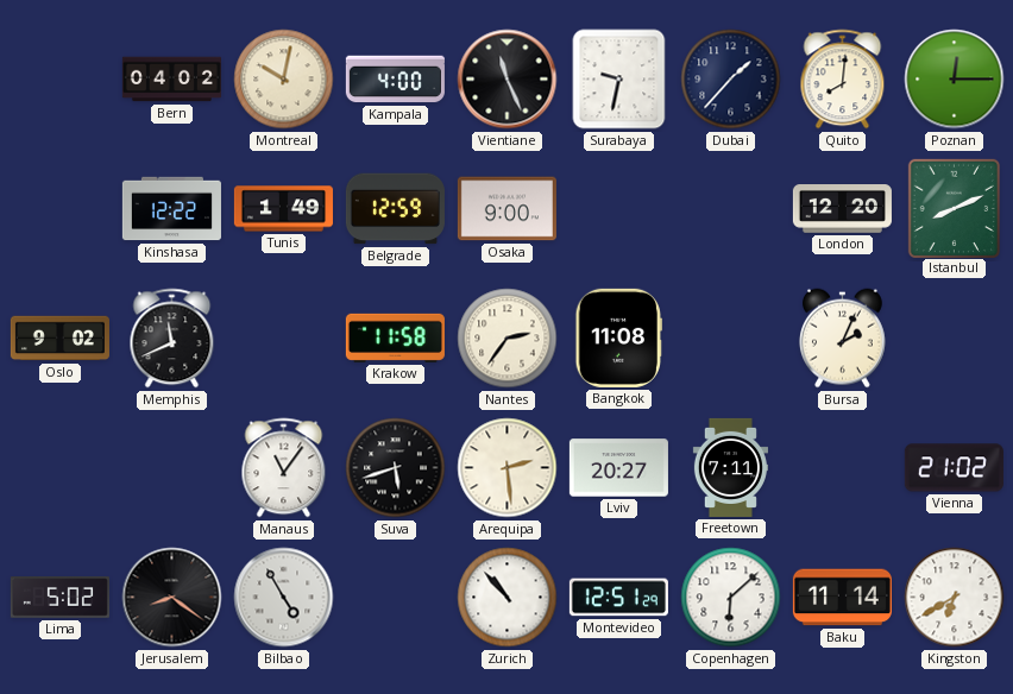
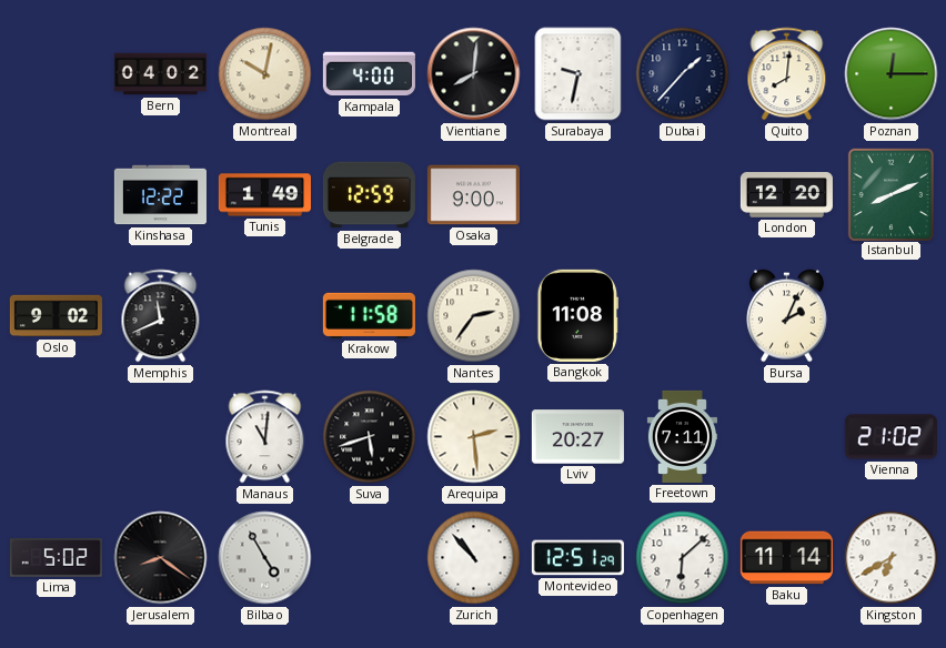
Vientiane: 11:26 -> 8:01
Manaus: 11:06 -> 11:01
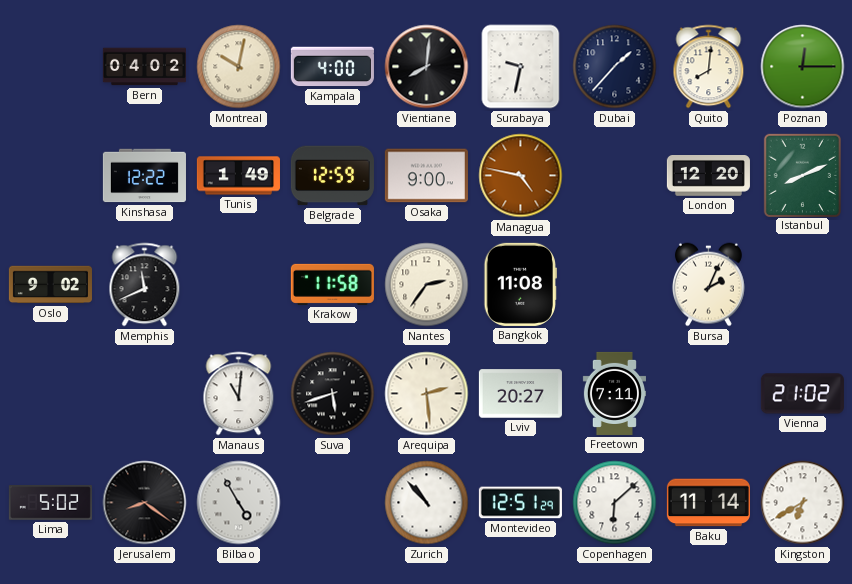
Managua: none -> 4:47
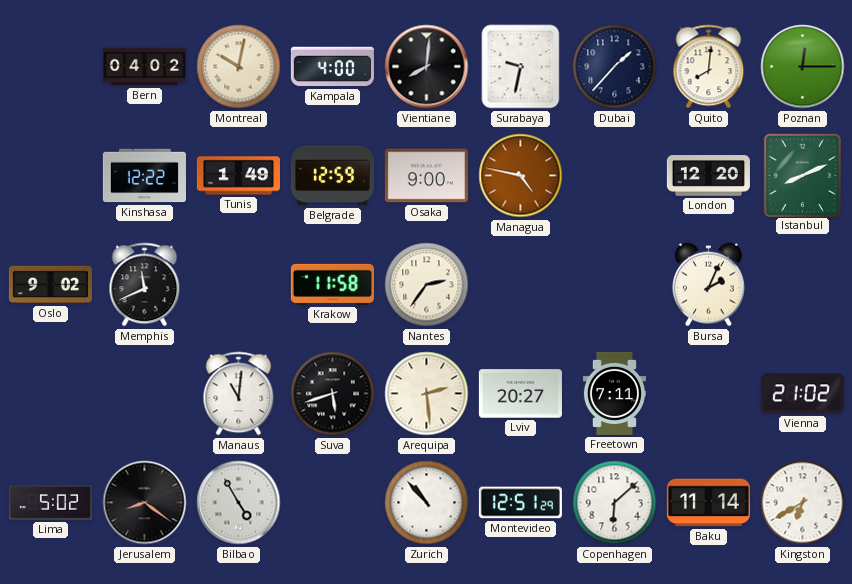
Bangkok: 11:08 -> none
